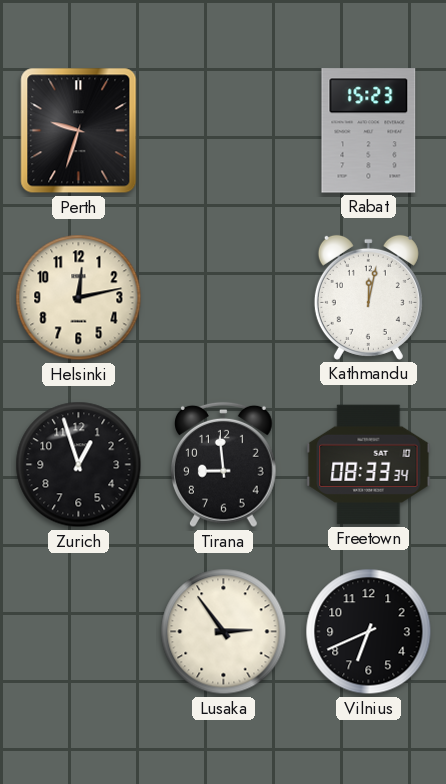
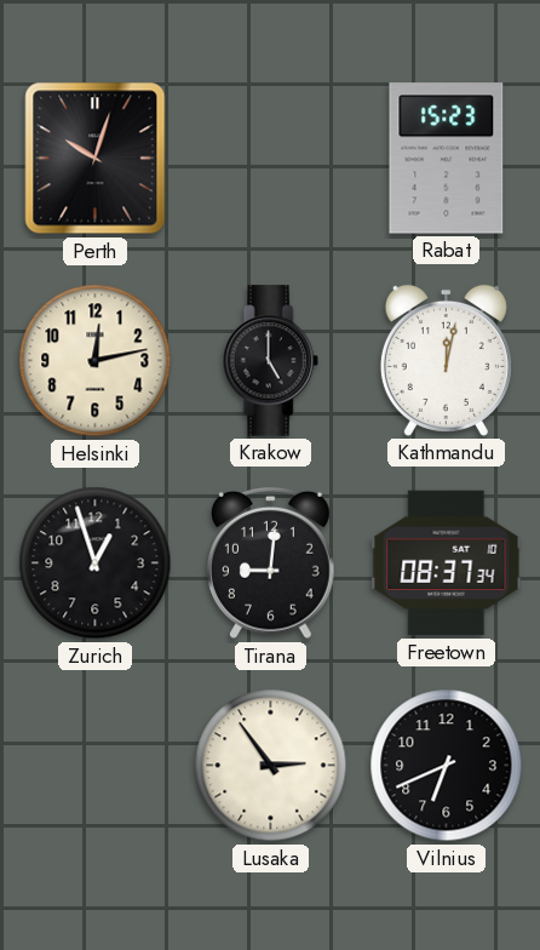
Perth: 9:33 -> 10:03
Krakow: none -> 5:00
Tirana: 8:59 -> 9:01
Freetown: 08:33 -> 08:37
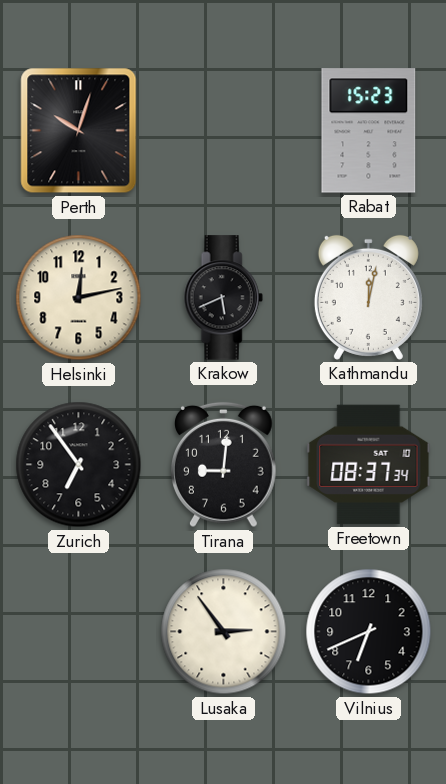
Krakow: 5:00 -> 5:41
Zurich: 12:57 -> 6:54
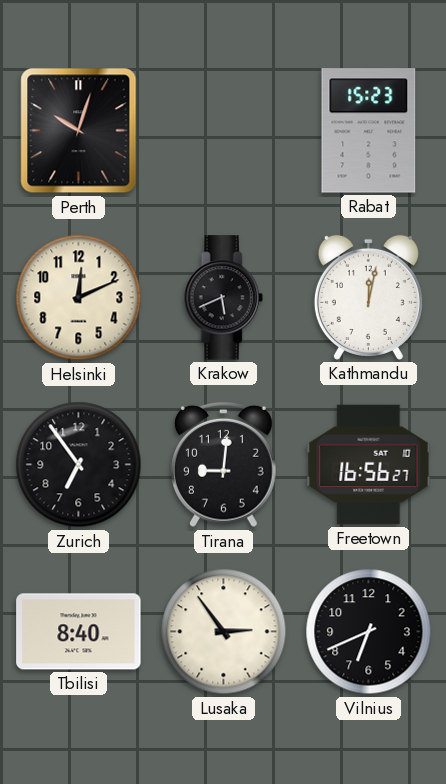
Helsinki: 12:13 -> 12:11
Freetown: 08:37 -> 16:56
Tbilisi: none -> 8:40
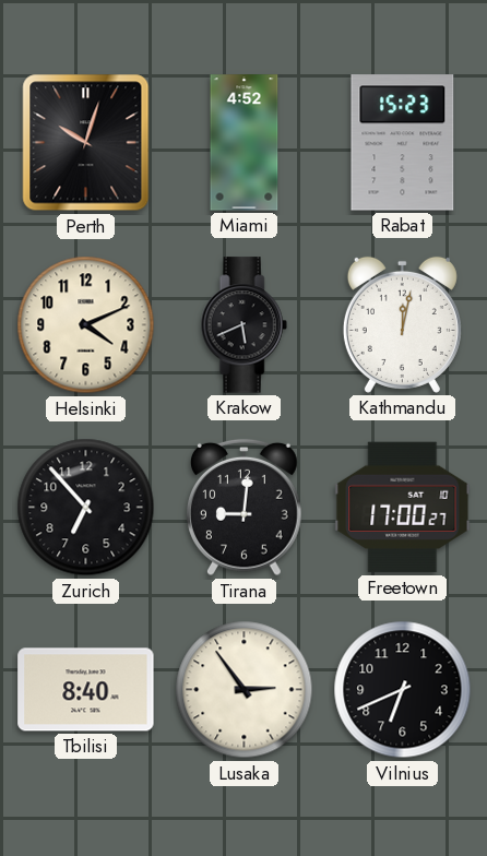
Miami: none -> 4:52
Helsinki: 12:11 -> 4:11
Zurich: 6:54 -> 6:53
Freetown: 16:56 -> 17:00
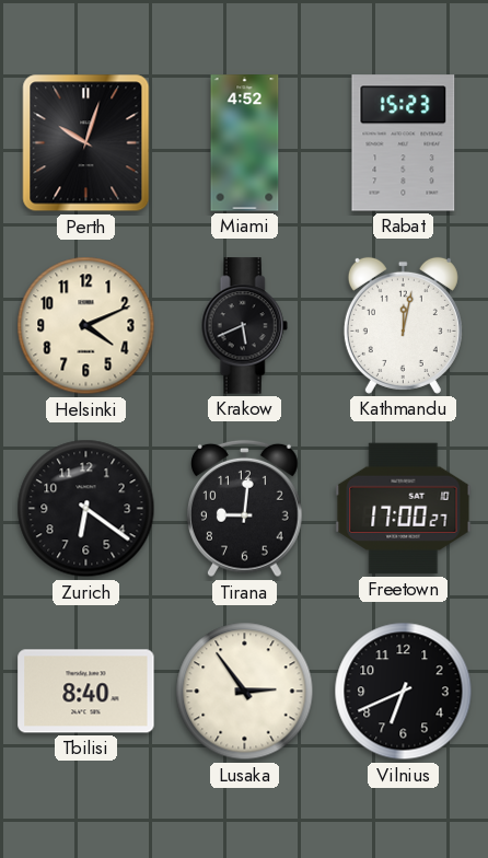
Zurich: 6:53 -> 6:21
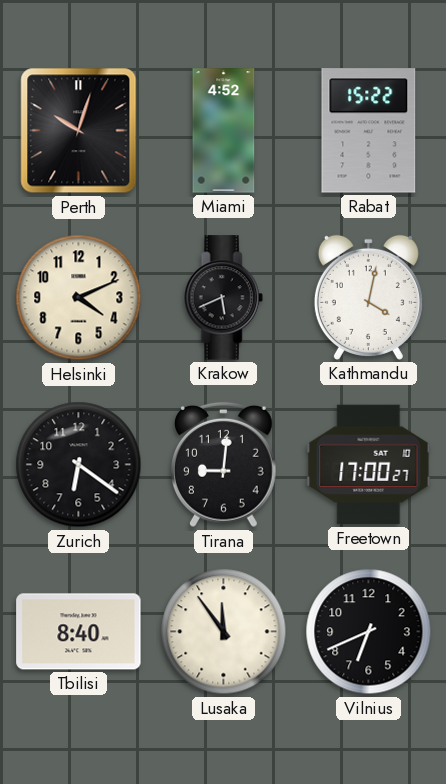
Rabat: 15:23 -> 15:22
Kathmandu: 12:02 -> 4:02
Lusaka: 2:54 -> 11:54
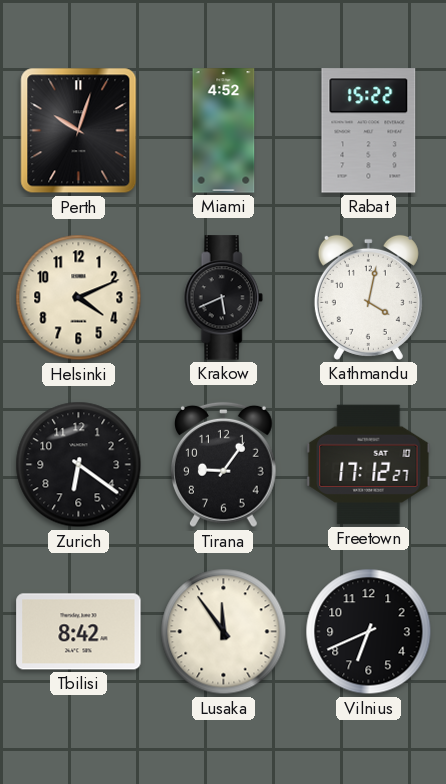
Tirana: 9:01 -> 9:06
Freetown: 17:00 -> 17:12
Tbilisi: 8:40 -> 8:42
